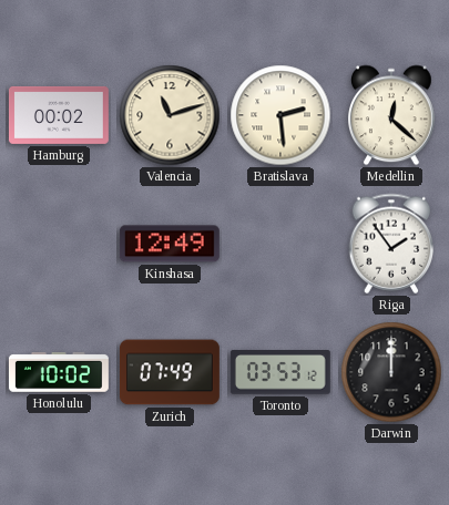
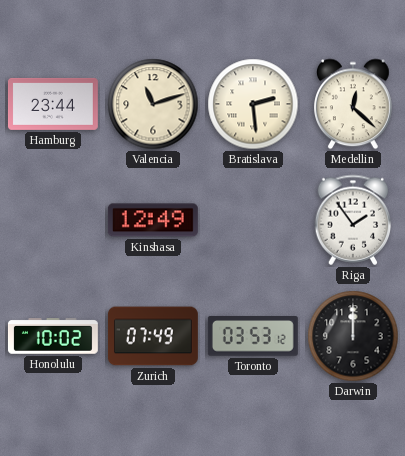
Hamburg: 00:02 -> 23:44
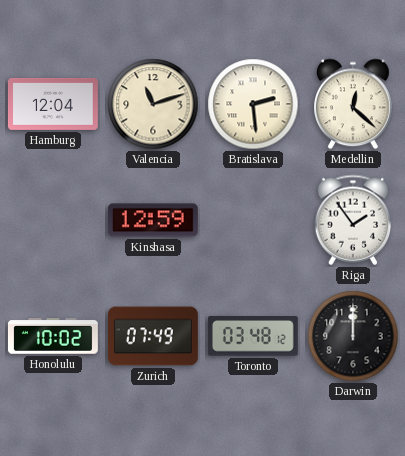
Hamburg: 23:44 -> 12:04
Kinshasa: 12:49 -> 12:59
Toronto: 03:53 -> 03:48
